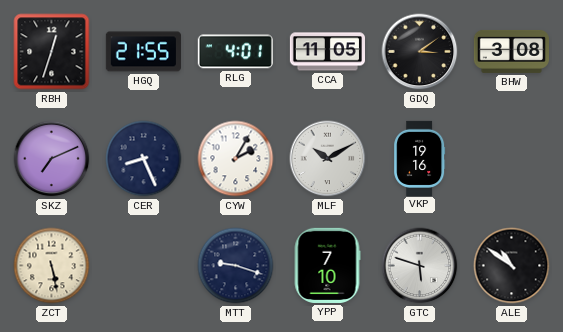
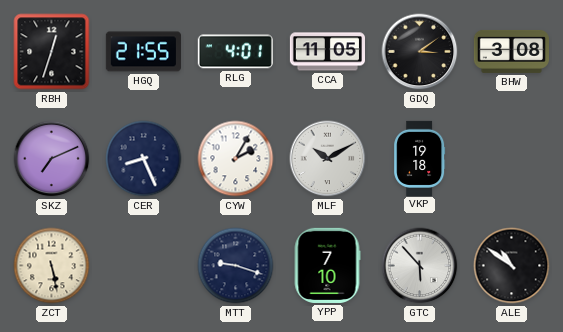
VKP: 19:16 -> 19:18
GTC: 5:48 -> 5:53
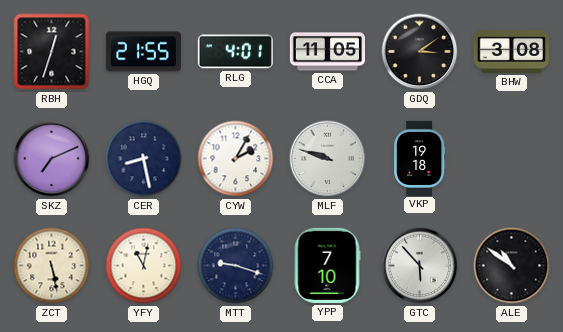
CER: 8:26 -> 8:28
MLF: 10:10 -> 9:48
YFY: none -> 11:02
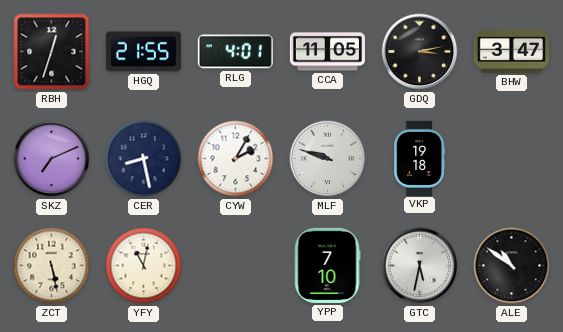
GDQ: 3:09 -> 3:13
BHW: 3:08 -> 3:47
MTT: 9:18 -> none
GTC: 5:53 -> 5:32
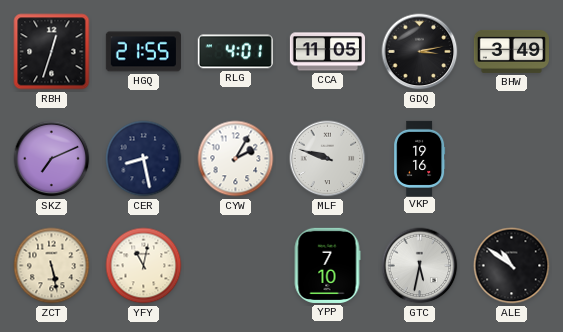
BHW: 3:47 -> 3:49
VKP: 19:18 -> 19:16
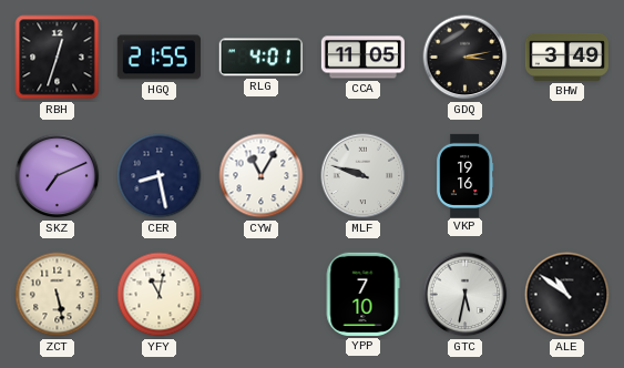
CYW: 2:05 -> 11:05
